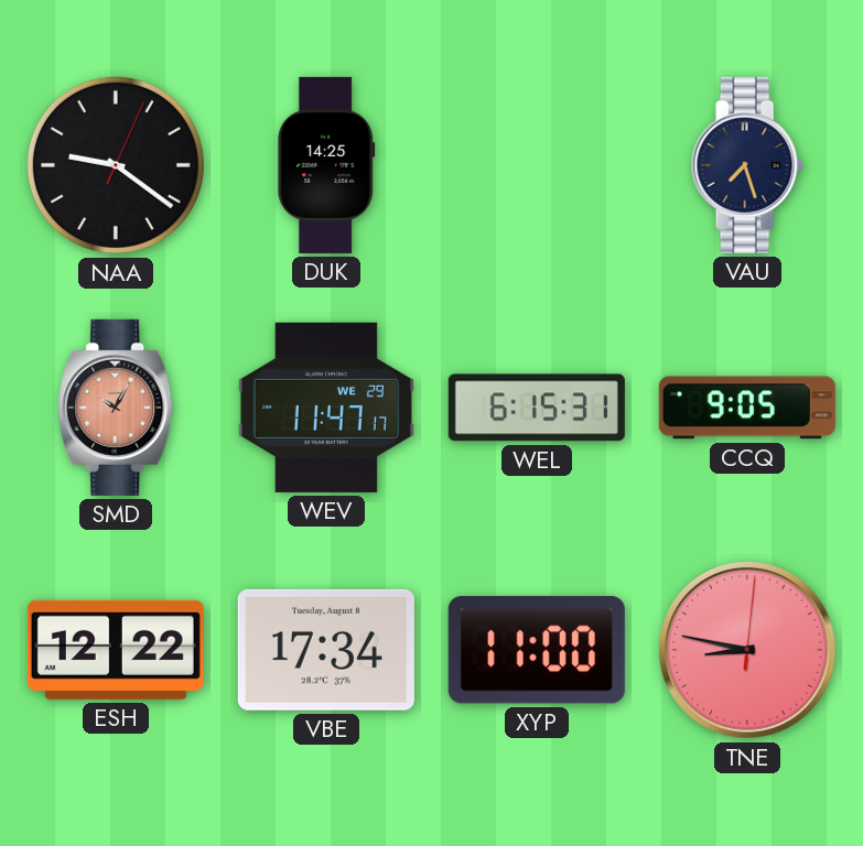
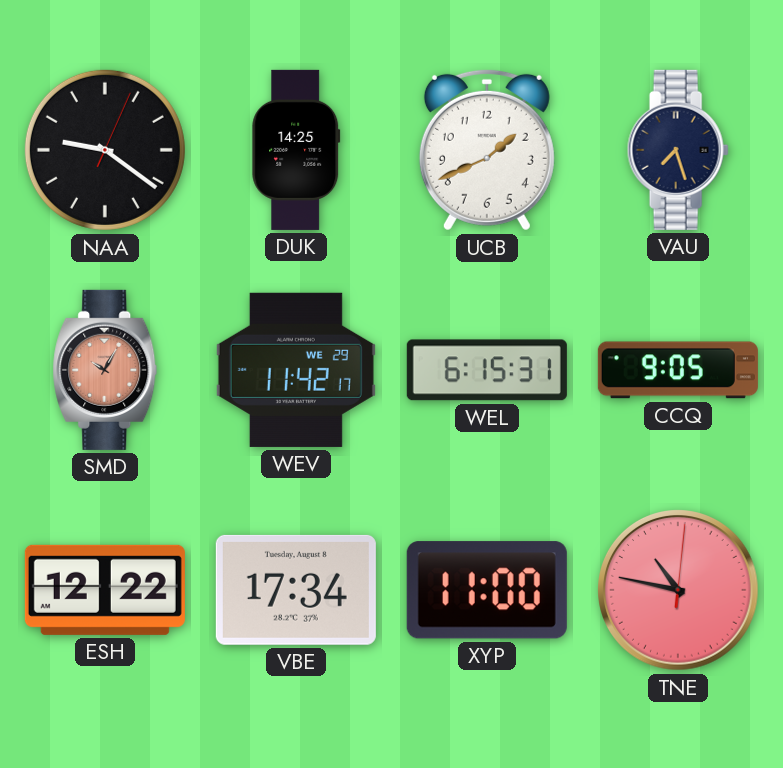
UCB: none -> 1:41
WEV: 11:47 -> 11:42
TNE: 8:47 -> 10:47
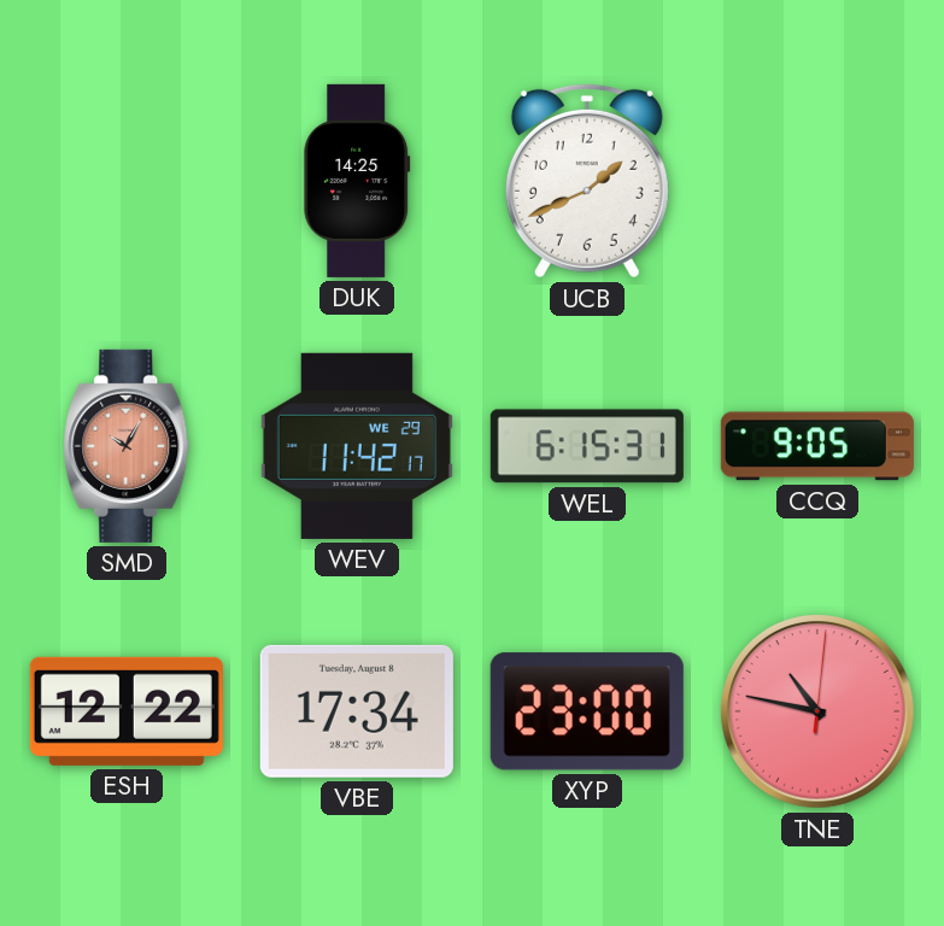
NAA: 9:21 -> none
VAU: 7:27 -> none
XYP: 11:00 -> 23:00
